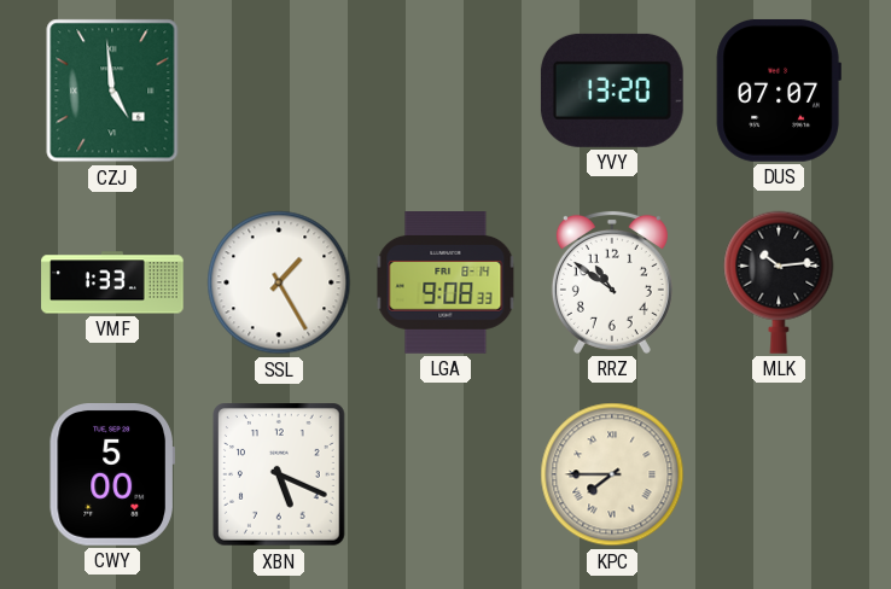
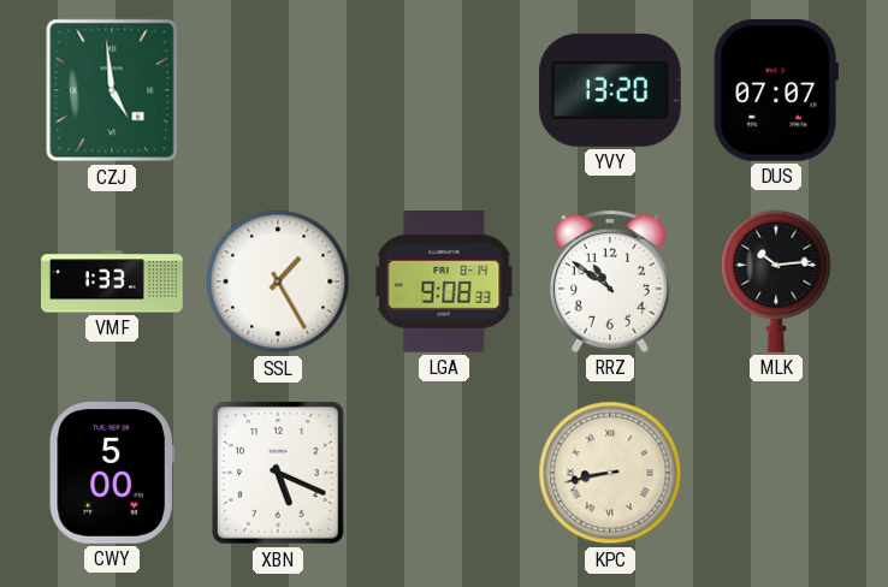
KPC: 7:45 -> 8:43
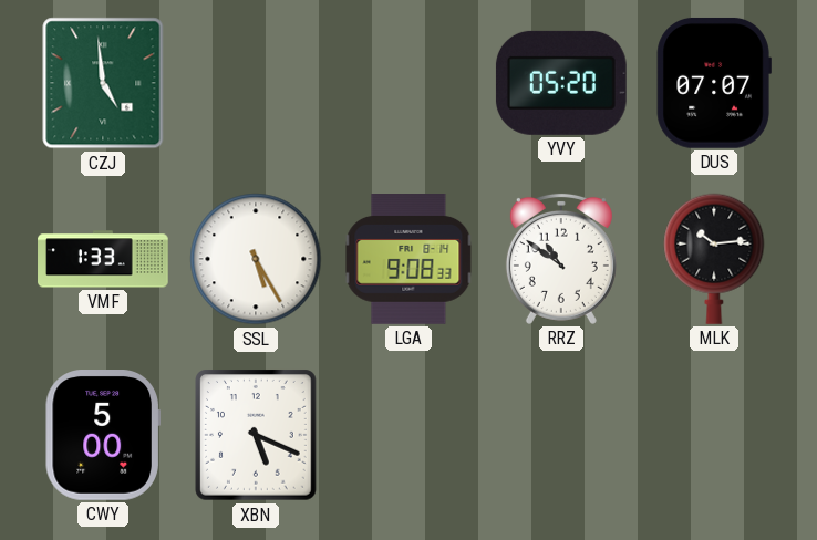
YVY: 13:20 -> 05:20
SSL: 1:25 -> 5:25
KPC: 8:43 -> none
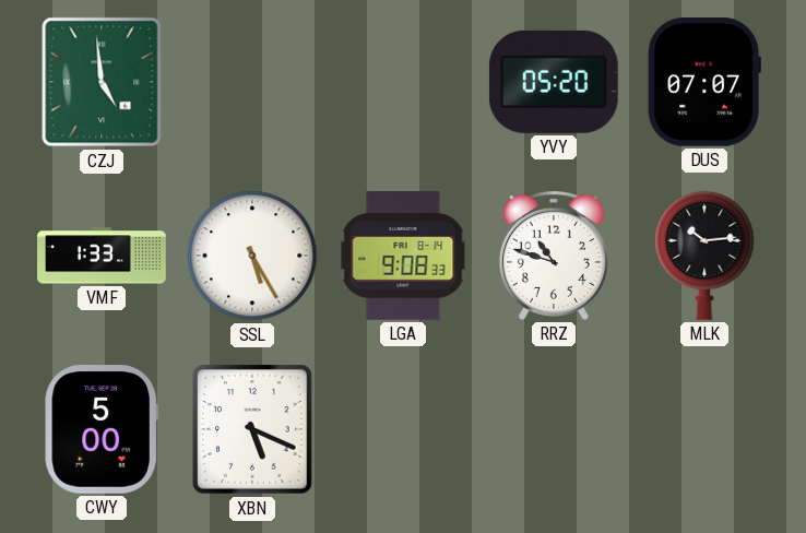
RRZ: 10:51 -> 10:48
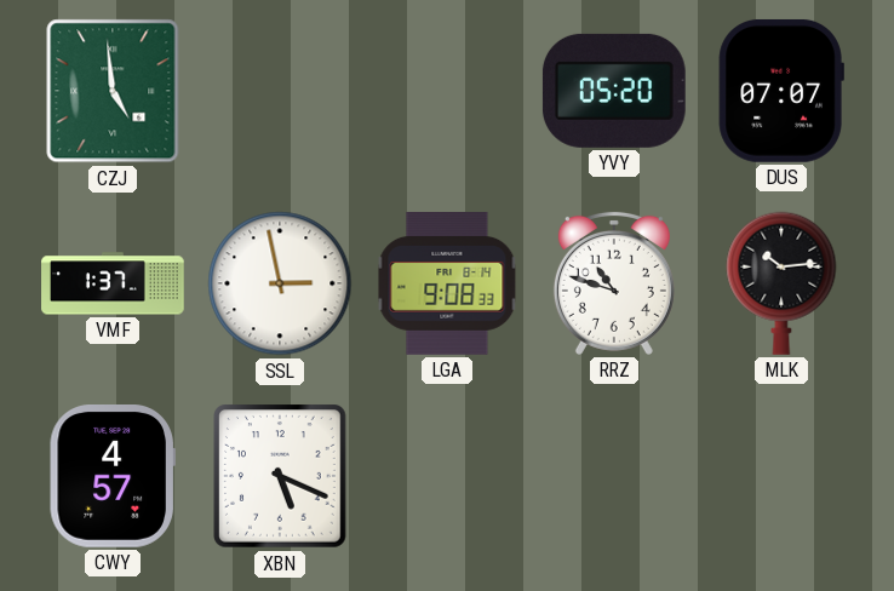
VMF: 1:33 -> 1:37
SSL: 5:25 -> 2:58
CWY: 5:00 -> 4:57
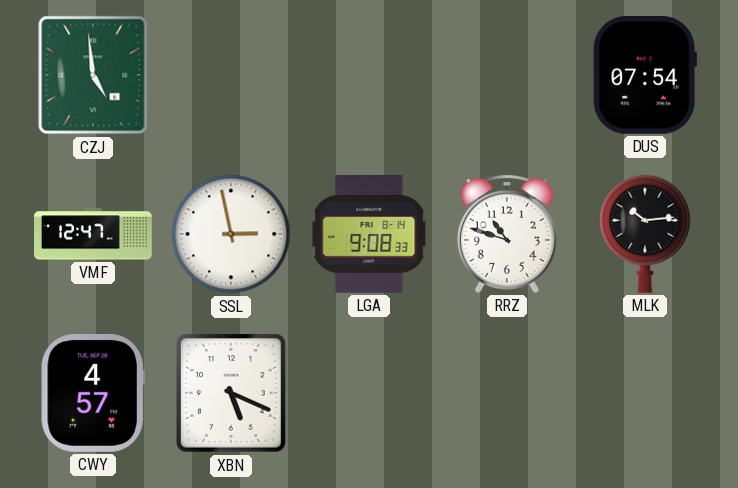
YVY: 05:20 -> none
DUS: 07:07 -> 07:54
VMF: 1:37 -> 12:47
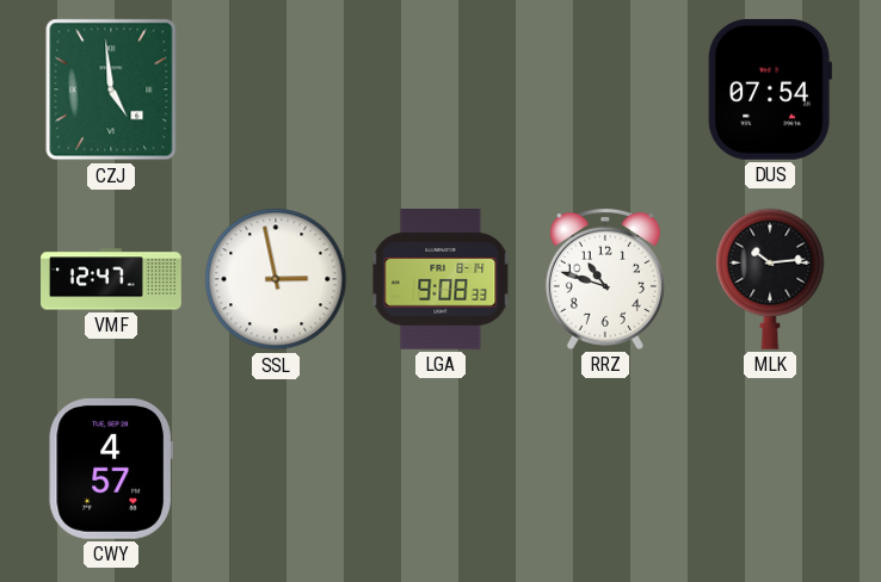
XBN: 5:19 -> none
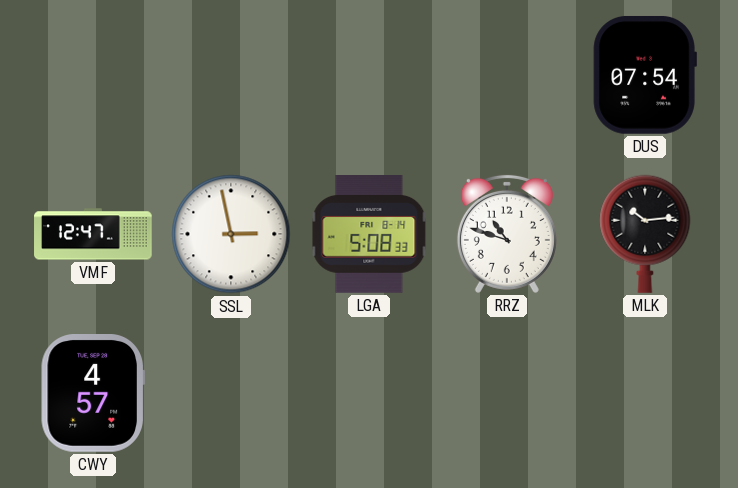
CZJ: 4:59 -> none
LGA: 9:08 -> 5:08
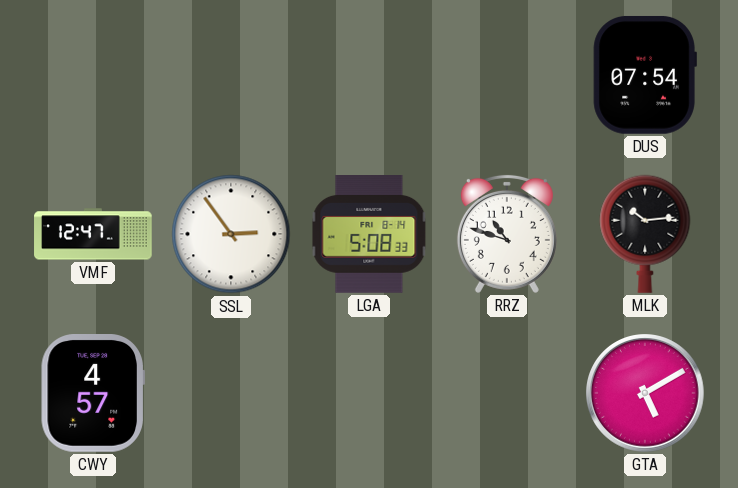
SSL: 2:58 -> 2:54
GTA: none -> 5:10
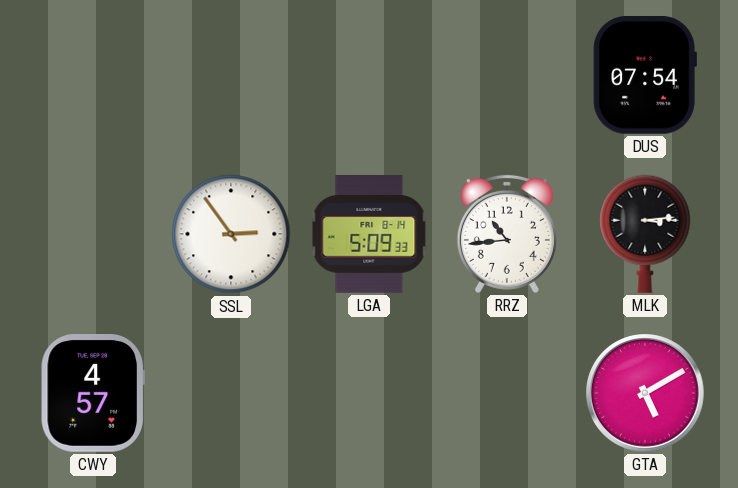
VMF: 12:47 -> none
LGA: 5:08 -> 5:09
RRZ: 10:48 -> 10:44
MLK: 10:14 -> 3:14
